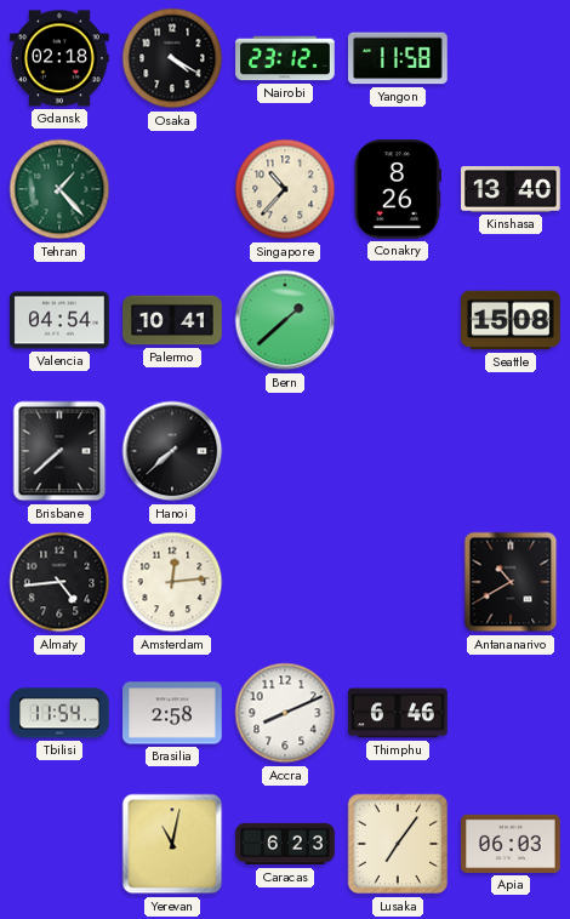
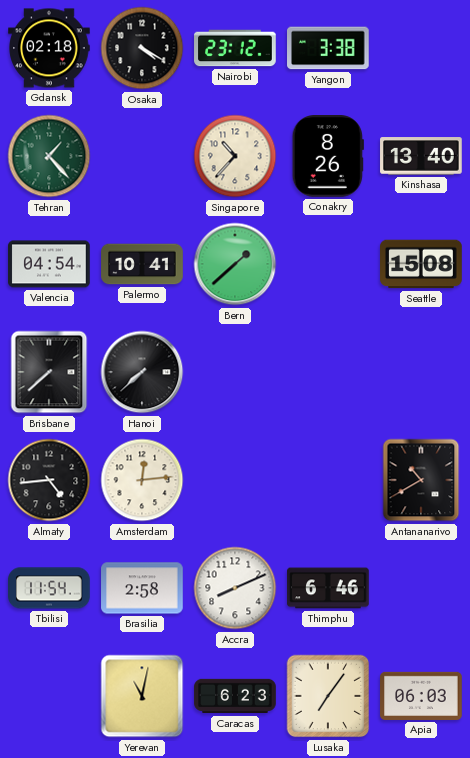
Yangon: 11:58 -> 3:38
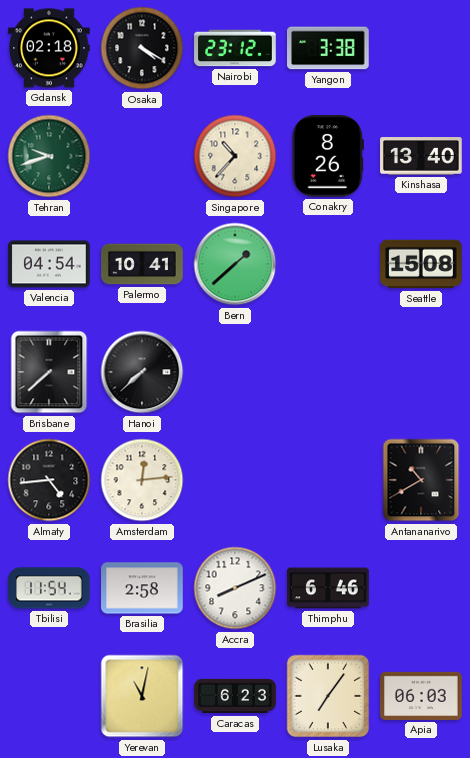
Tehran: 1:23 -> 9:42
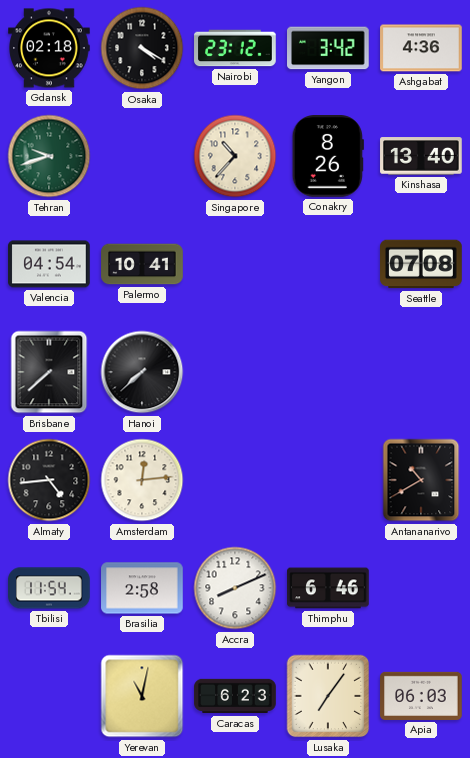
Yangon: 3:38 -> 3:42
Ashgabat: none -> 4:36
Bern: 1:38 -> none
Seattle: 15:08 -> 07:08
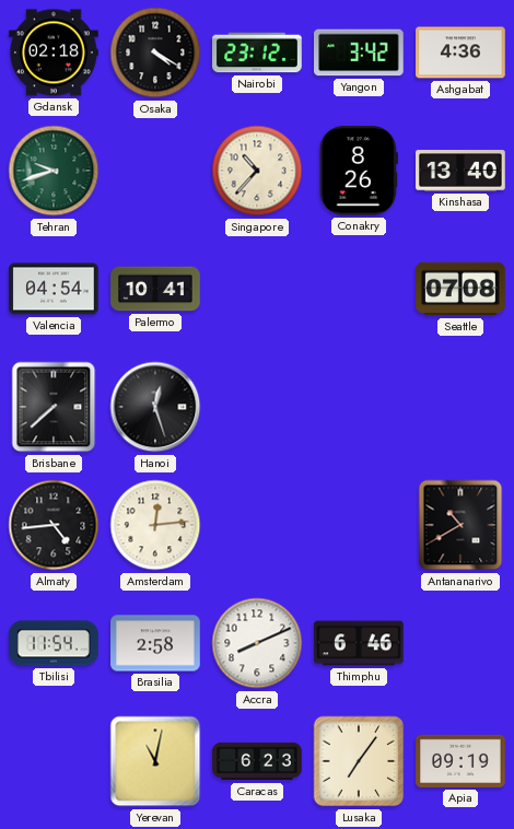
Hanoi: 7:38 -> 12:27
Apia: 06:03 -> 09:19
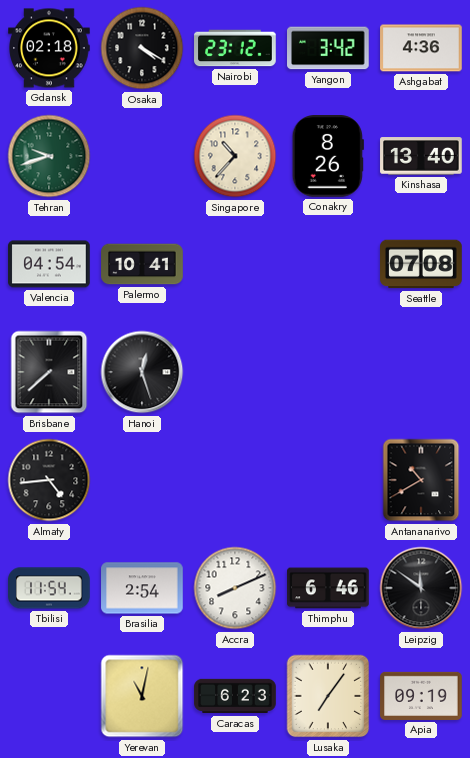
Amsterdam: 12:14 -> none
Brasilia: 2:58 -> 2:54
Leipzig: none -> 11:51
